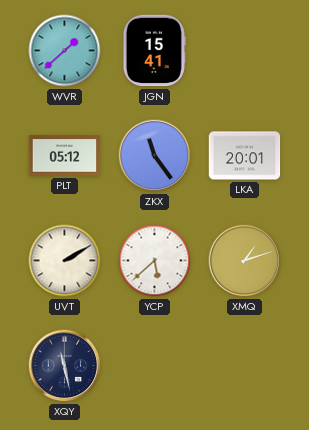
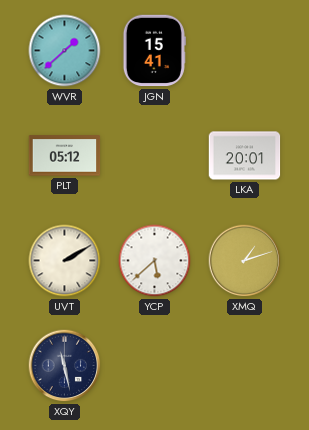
ZKX: 11:24 -> none
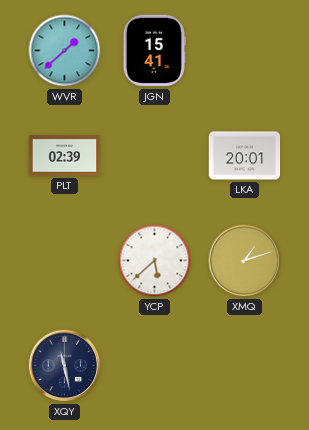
PLT: 05:12 -> 02:39
UVT: 2:10 -> none
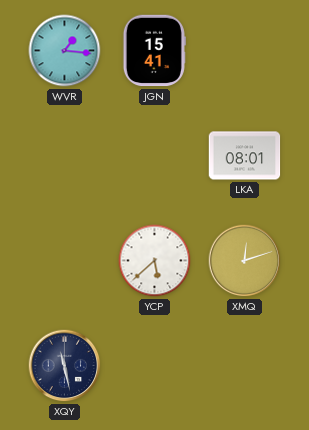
WVR: 1:38 -> 1:16
PLT: 02:39 -> none
LKA: 20:01 -> 08:01
XMQ: 1:12 -> 12:12
